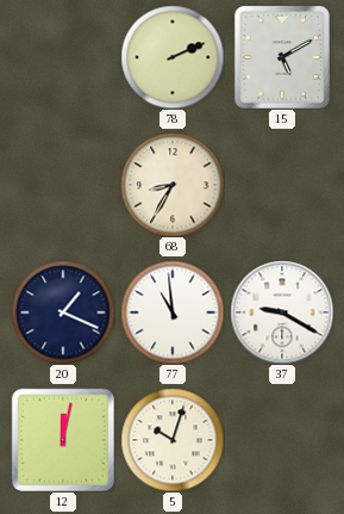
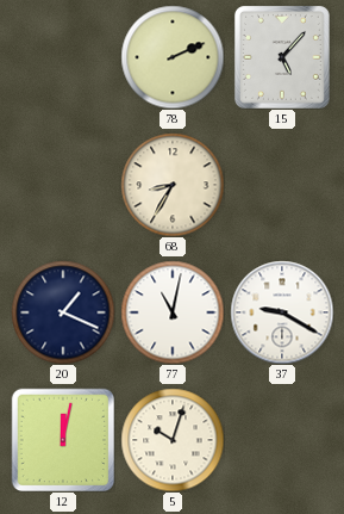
15: 5:10 -> 5:07
77: 10:59 -> 11:02
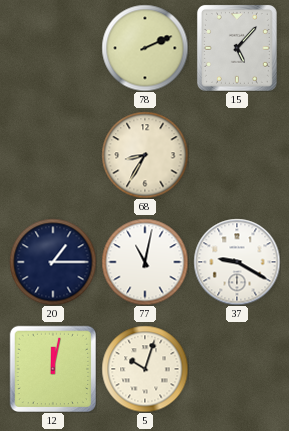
20: 1:19 -> 1:15
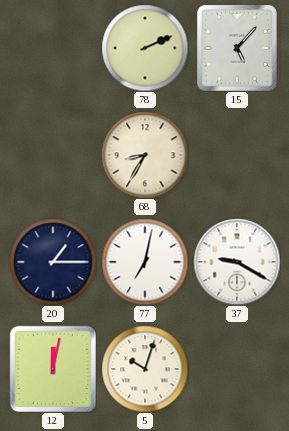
77: 11:02 -> 7:02
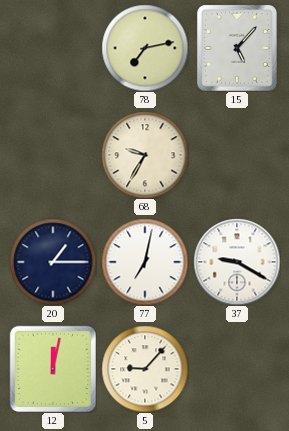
78: 2:11 -> 7:13
68: 8:35 -> 9:35
5: 10:03 -> 9:07
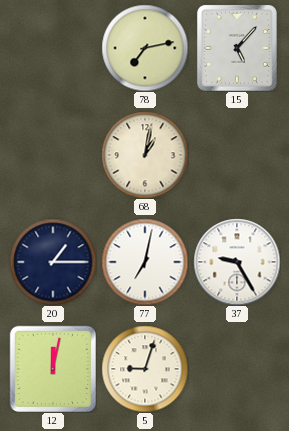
68: 9:35 -> 1:02
37: 9:20 -> 9:25
5: 9:07 -> 9:03
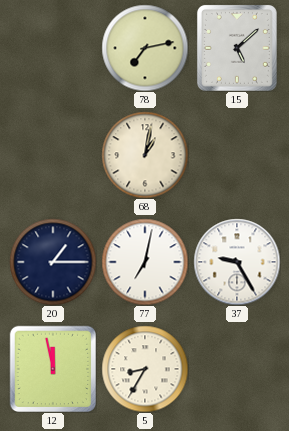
15: 5:07 -> 5:08
12: 12:02 -> 11:58
5: 9:03 -> 8:35
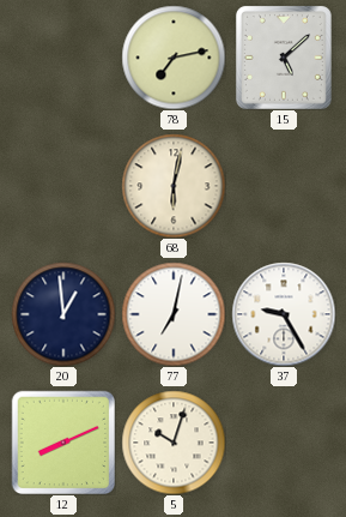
68: 1:02 -> 6:02
20: 1:15 -> 12:59
12: 11:58 -> 8:11
5: 8:35 -> 10:03
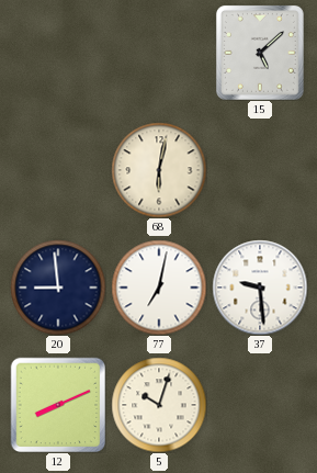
78: 7:13 -> none
20: 12:59 -> 8:59
37: 9:25 -> 9:29
